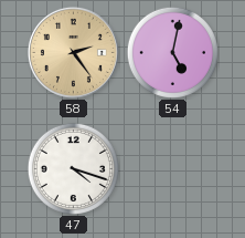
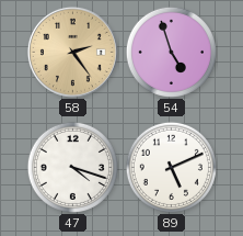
54: 5:02 -> 4:57
89: none -> 5:11
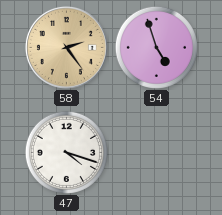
89: 5:11 -> none
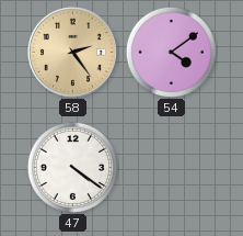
54: 4:57 -> 4:09
47: 4:18 -> 4:21
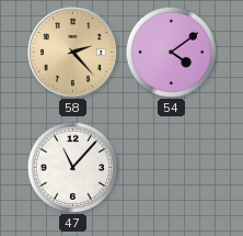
58: 2:24 -> 2:23
47: 4:21 -> 11:07
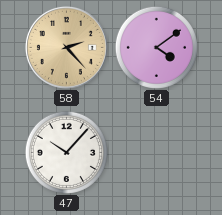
47: 11:07 -> 10:07
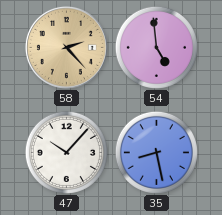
54: 4:09 -> 4:59
35: none -> 8:28
